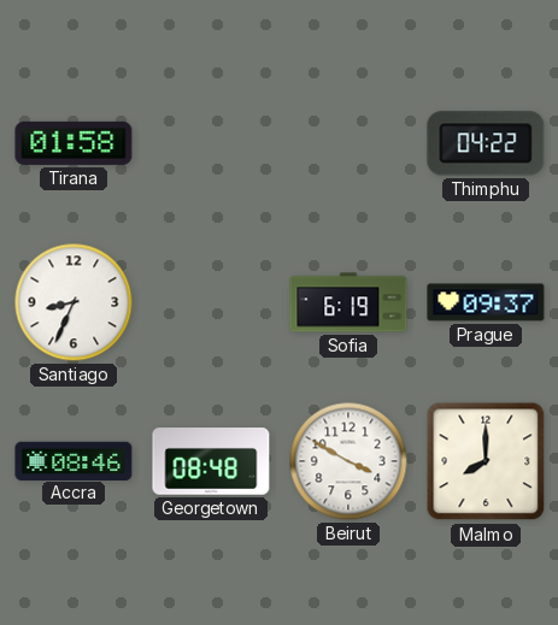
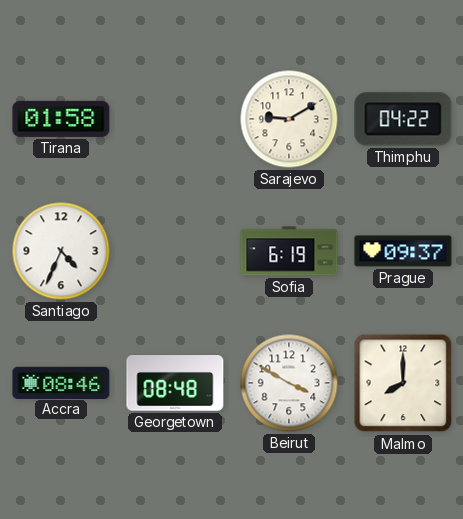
Sarajevo: none -> 9:10
Santiago: 8:34 -> 4:34
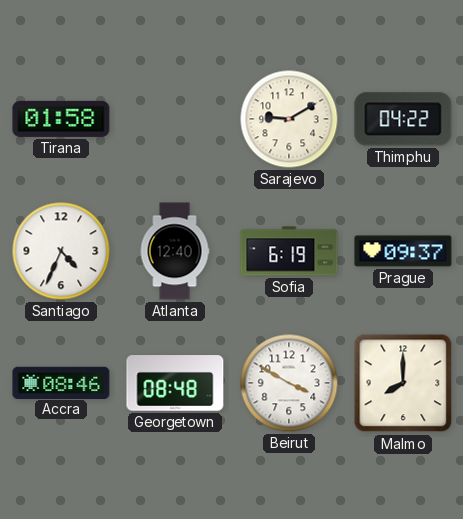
Atlanta: none -> 12:40
